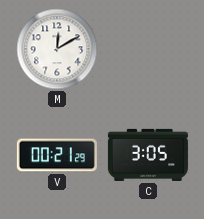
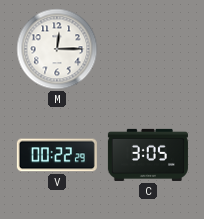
M: 12:10 -> 12:15
V: 00:21 -> 00:22
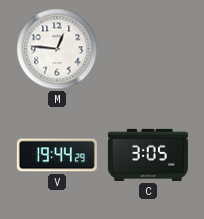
M: 12:15 -> 12:46
V: 00:22 -> 19:44
